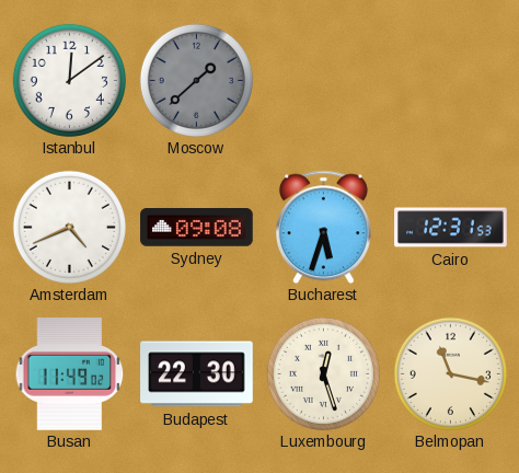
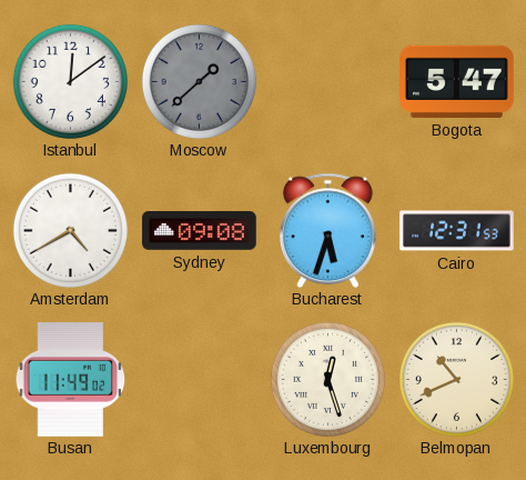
Bogota: none -> 5:47
Amsterdam: 4:41 -> 4:40
Budapest: 22:30 -> none
Belmopan: 11:17 -> 10:41
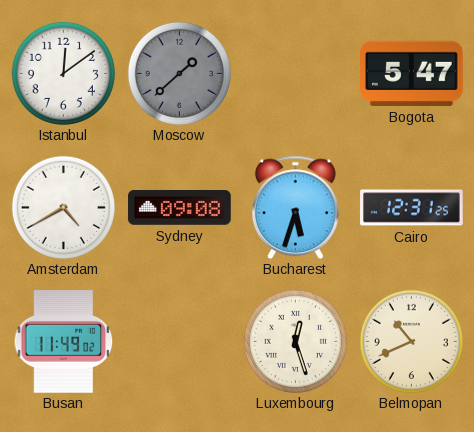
Cairo: 12:31:53 -> 12:31:25
